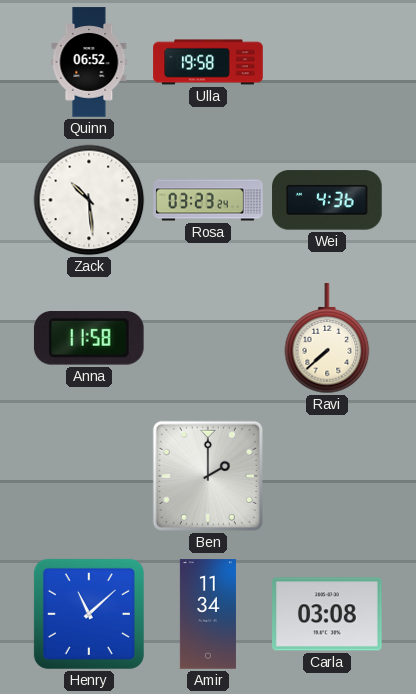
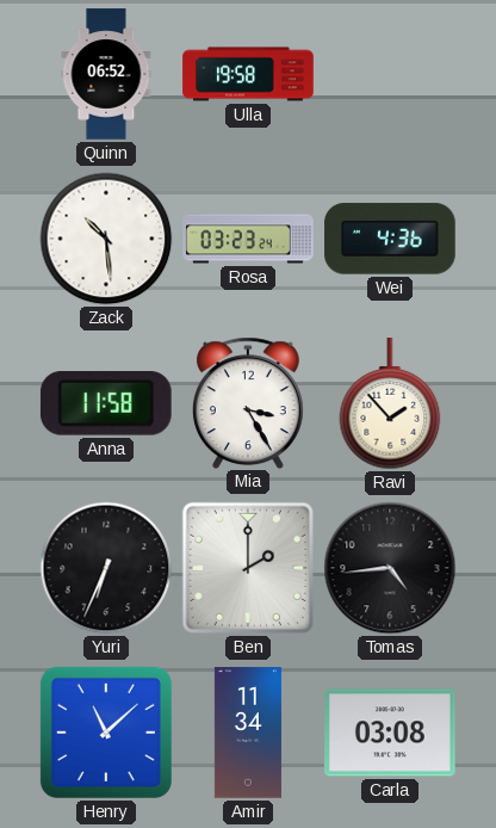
Mia: none -> 3:25
Ravi: 7:38 -> 1:53
Yuri: none -> 6:34
Tomas: none -> 4:44
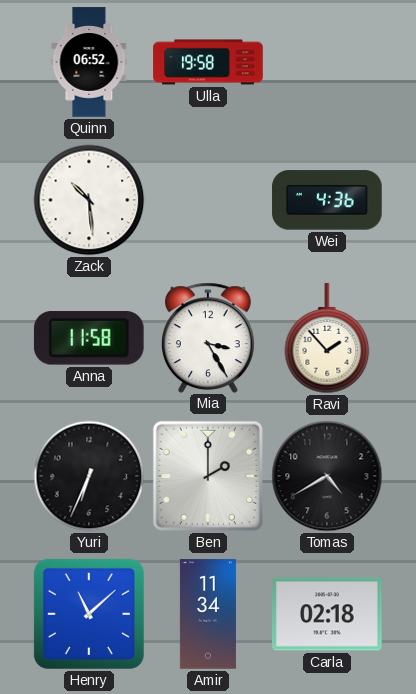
Rosa: 03:23 -> none
Tomas: 4:44 -> 4:40
Carla: 03:08 -> 02:18
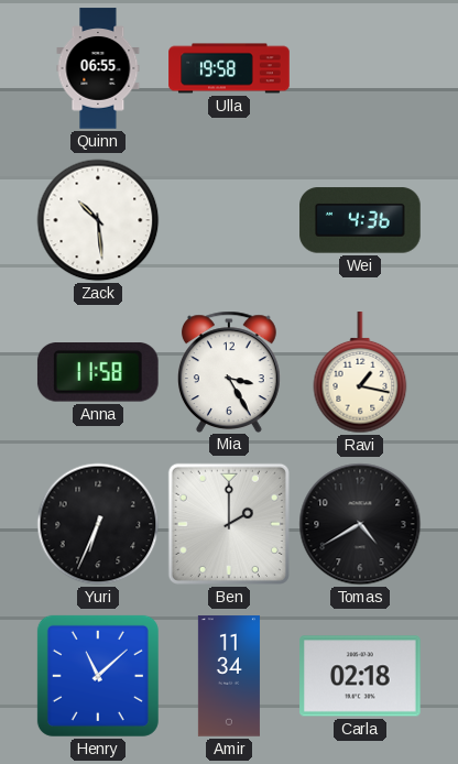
Quinn: 06:52 -> 06:55
Ravi: 1:53 -> 1:17
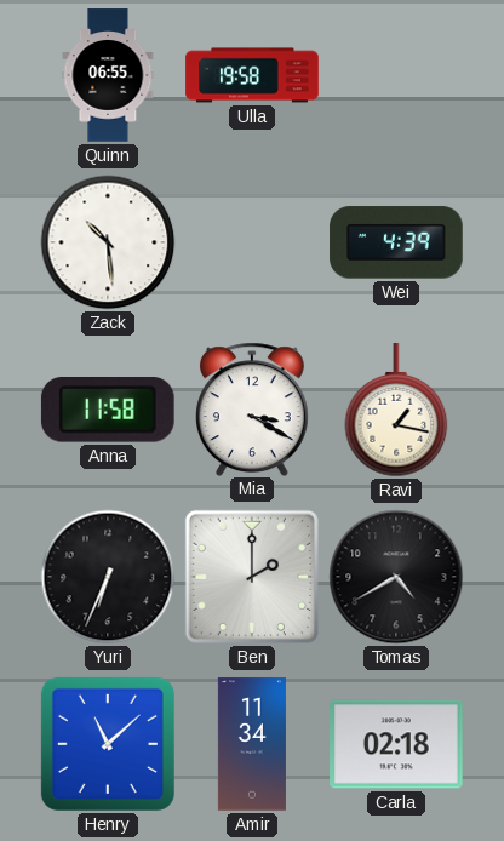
Wei: 4:36 -> 4:39
Mia: 3:25 -> 3:20
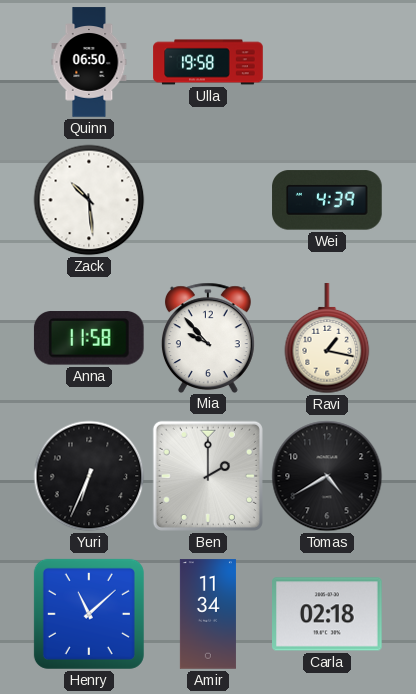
Quinn: 06:55 -> 06:50
Mia: 3:20 -> 9:53
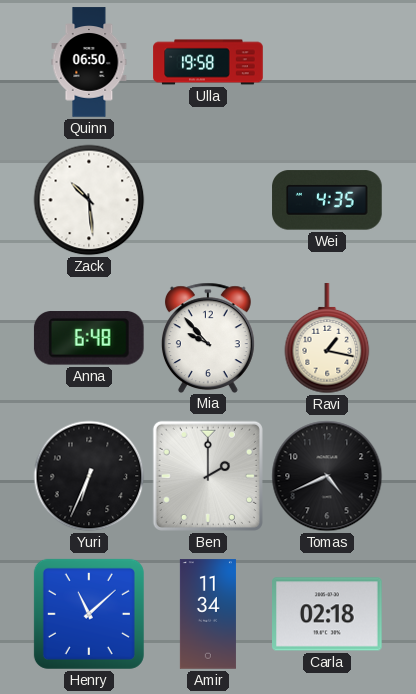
Wei: 4:39 -> 4:35
Anna: 11:58 -> 6:48
Tomas: 4:40 -> 4:41
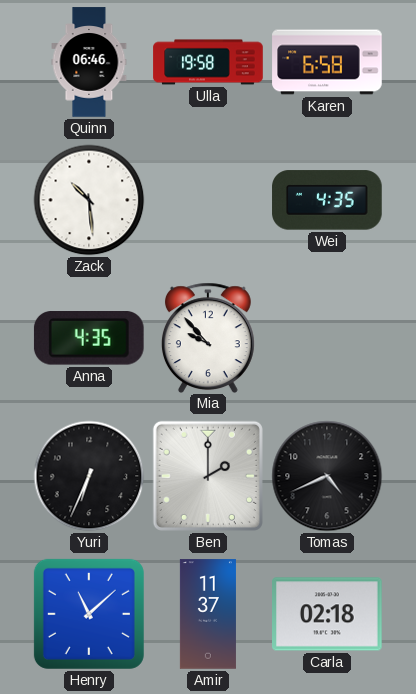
Quinn: 06:50 -> 06:46
Karen: none -> 6:58
Anna: 6:48 -> 4:35
Ravi: 1:17 -> none
Amir: 11:34 -> 11:37
